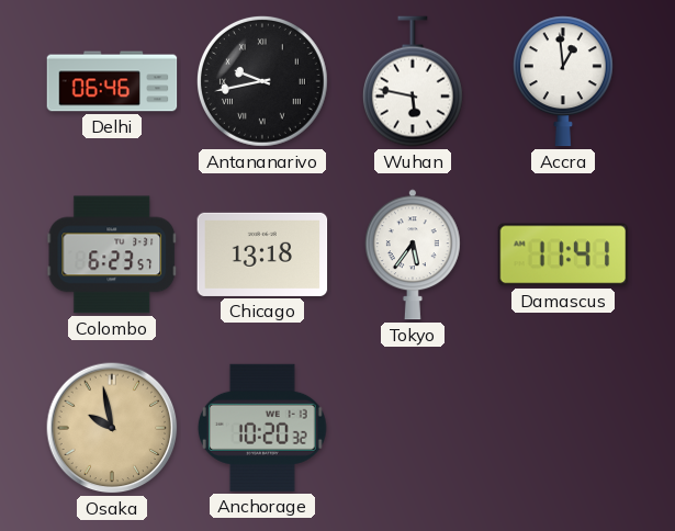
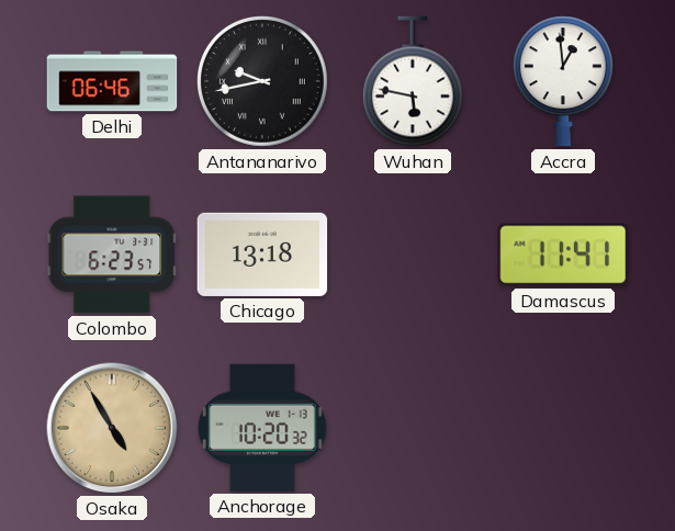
Tokyo: 5:36 -> none
Osaka: 9:58 -> 4:55
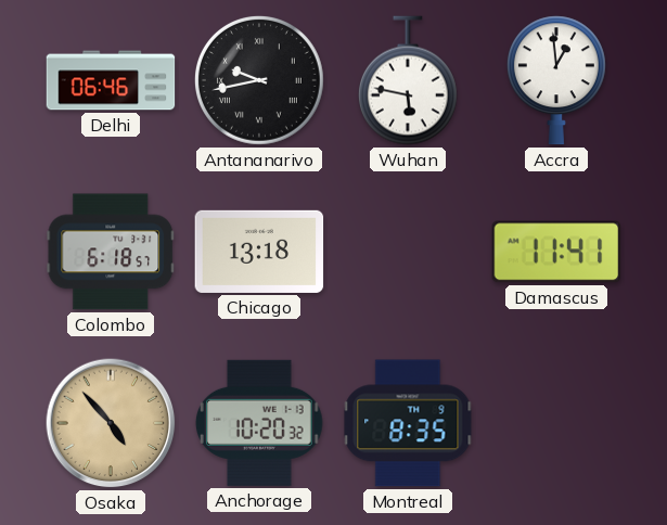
Colombo: 6:23 -> 6:18
Osaka: 4:55 -> 4:53
Montreal: none -> 8:35
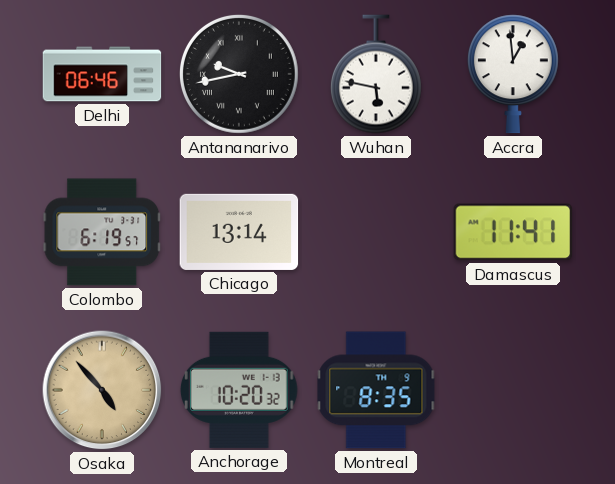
Colombo: 6:18 -> 6:19
Chicago: 13:18 -> 13:14
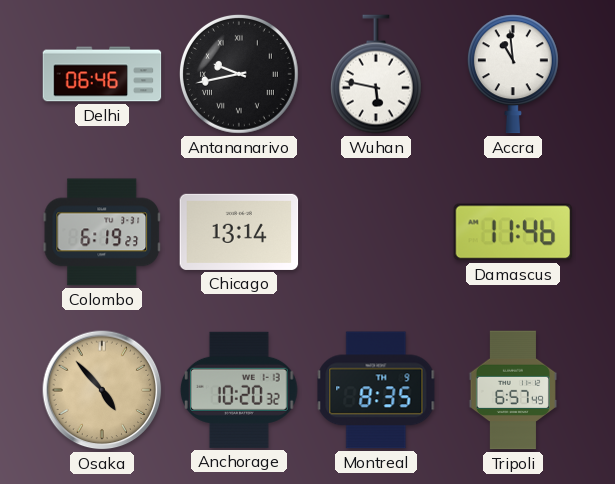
Accra: 12:59 -> 10:59
Colombo: 6:19:57 -> 6:19:23
Damascus: 11:41 -> 11:46
Tripoli: none -> 6:57
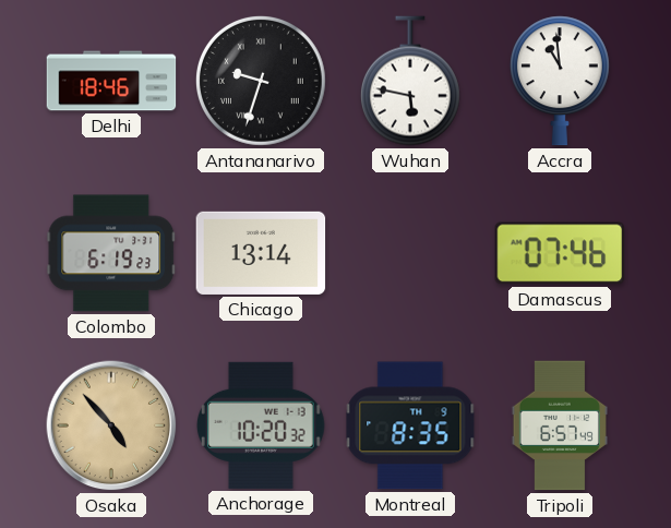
Delhi: 06:46 -> 18:46
Antananarivo: 9:43 -> 9:33
Damascus: 11:46 -> 07:46
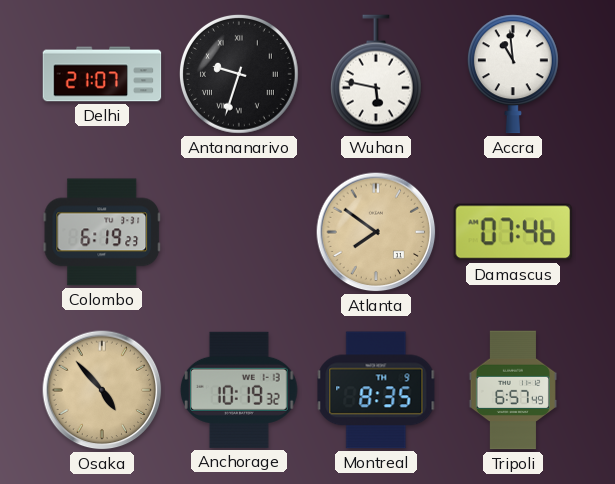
Delhi: 18:46 -> 21:07
Chicago: 13:14 -> none
Atlanta: none -> 7:51
Anchorage: 10:20 -> 10:19
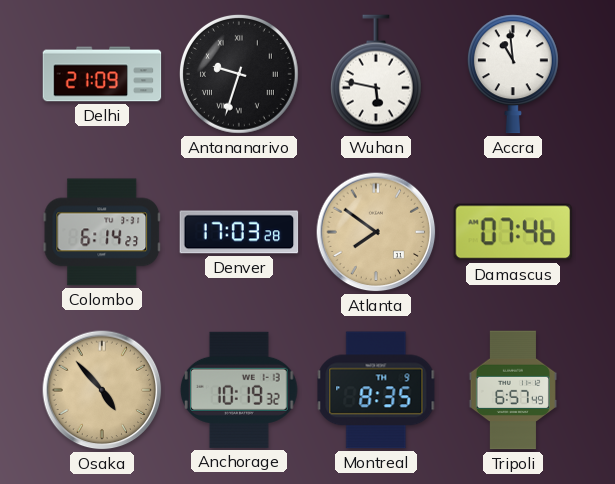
Delhi: 21:07 -> 21:09
Colombo: 6:19 -> 6:14
Denver: none -> 17:03
